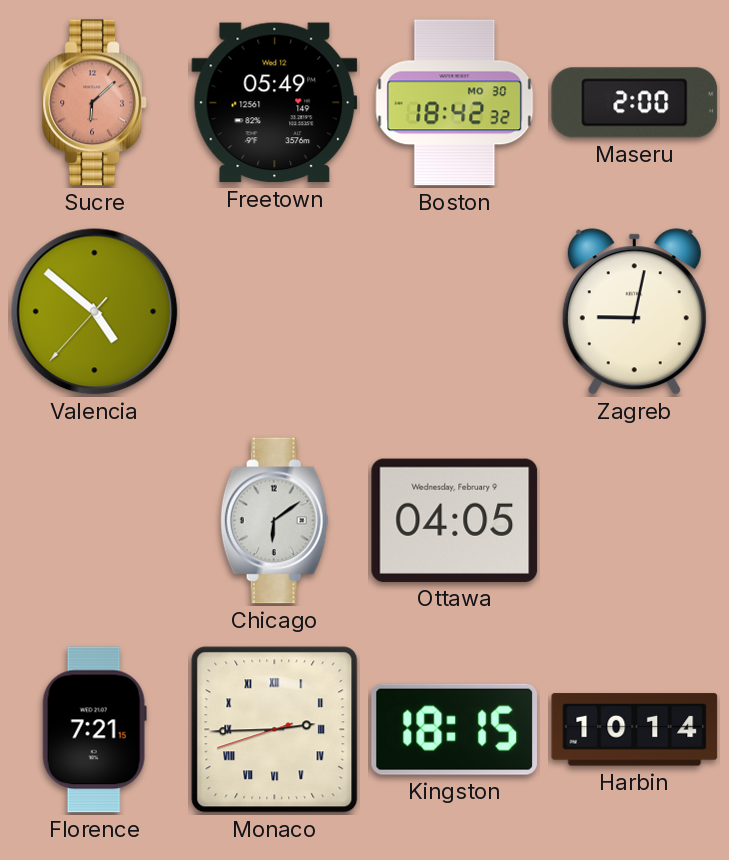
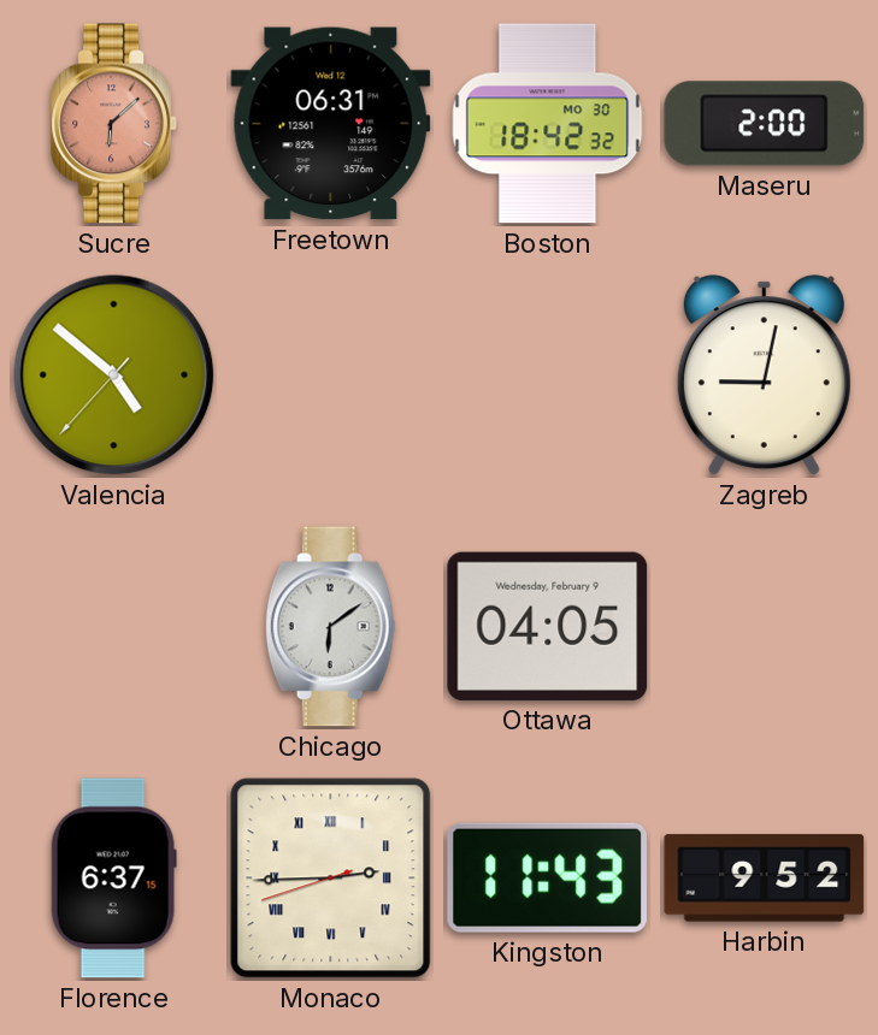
Freetown: 05:49 -> 06:31
Florence: 7:21 -> 6:37
Kingston: 18:15 -> 11:43
Harbin: 10:14 -> 9:52
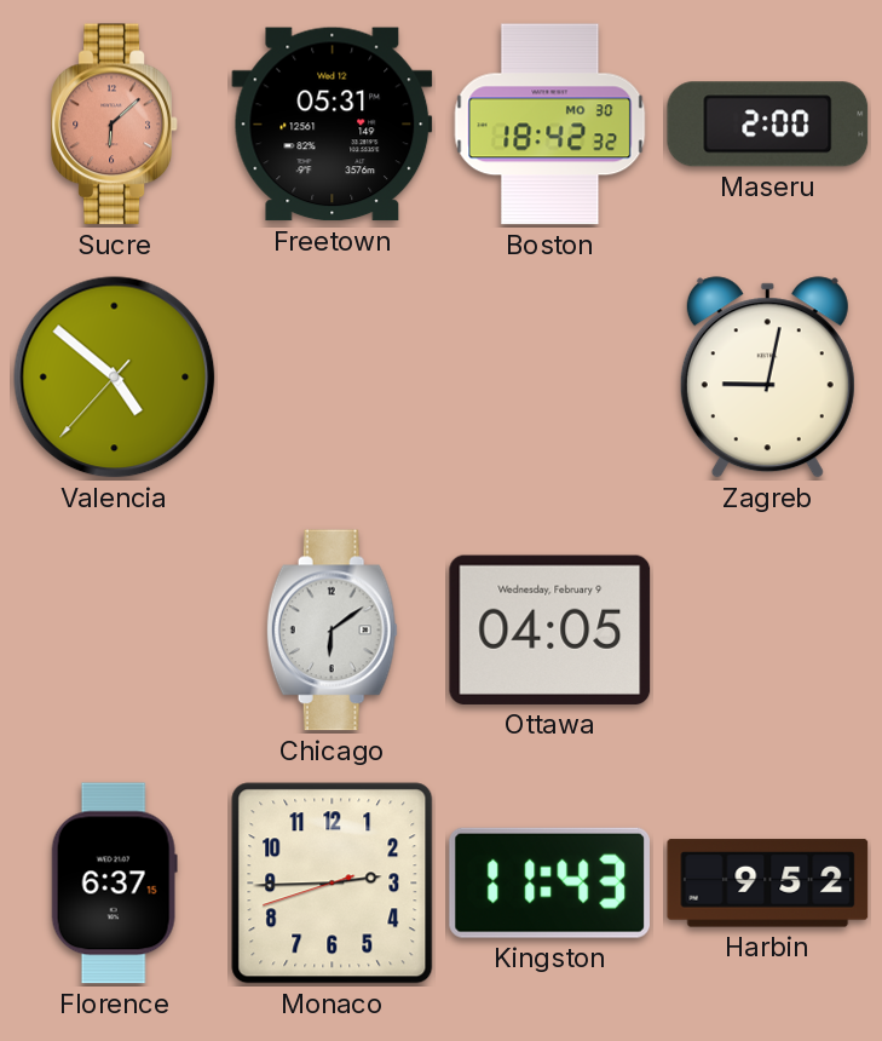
Freetown: 06:31 -> 05:31
Monaco numerals: Roman -> Arabic
